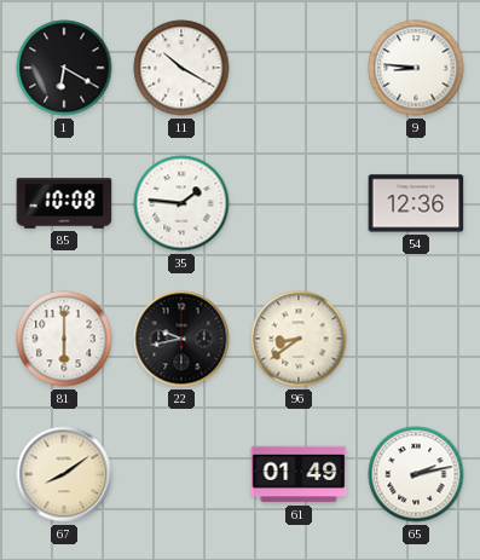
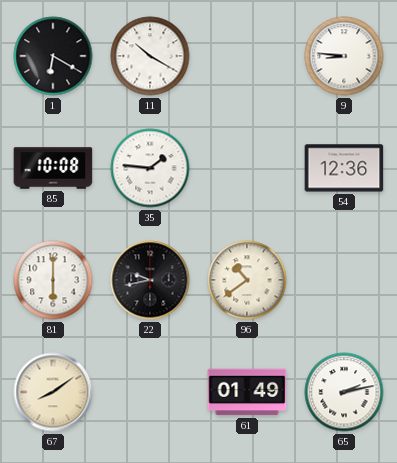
96: 8:39 -> 10:39
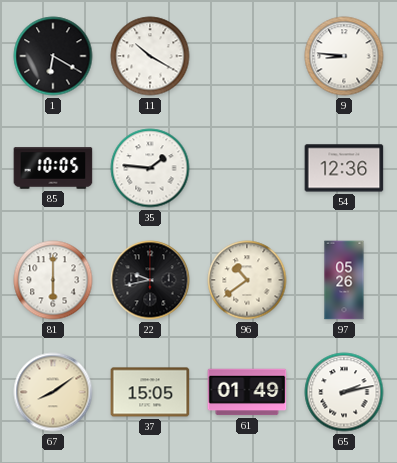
85: 10:08 -> 10:05
97: none -> 05:26
37: none -> 15:05
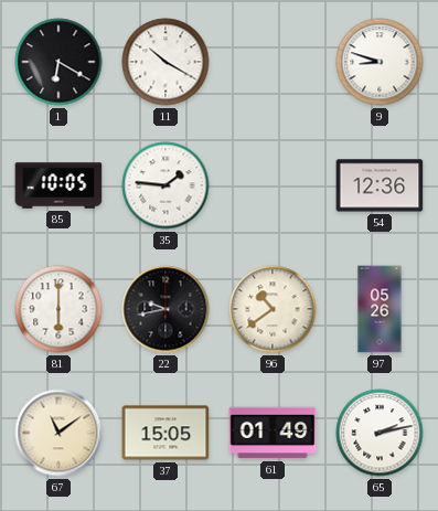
9: 8:46 -> 8:48
67: 8:09 -> 11:09
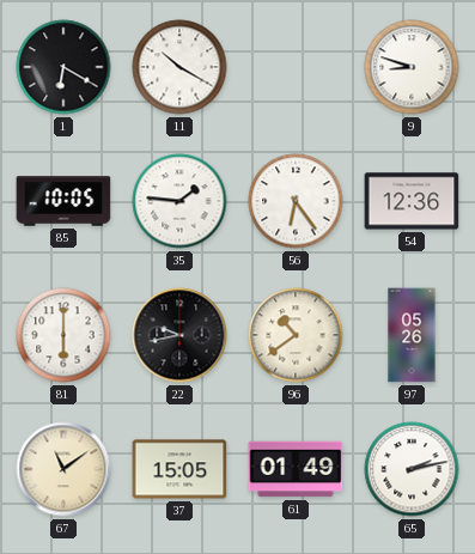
56: none -> 6:24
